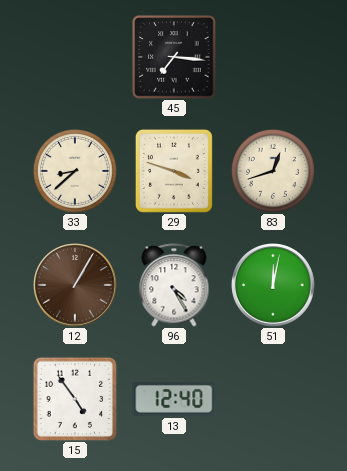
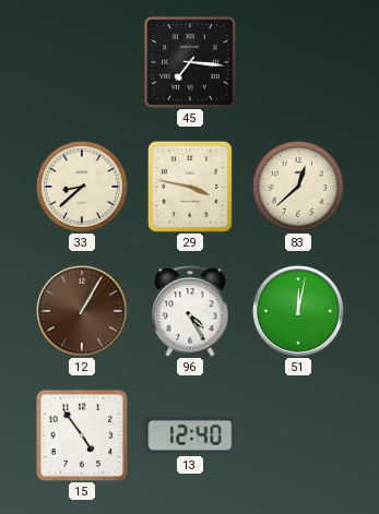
29: 3:48 -> 3:47
83: 12:42 -> 12:38
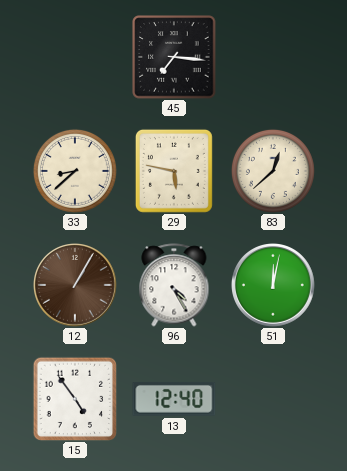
29: 3:47 -> 5:47
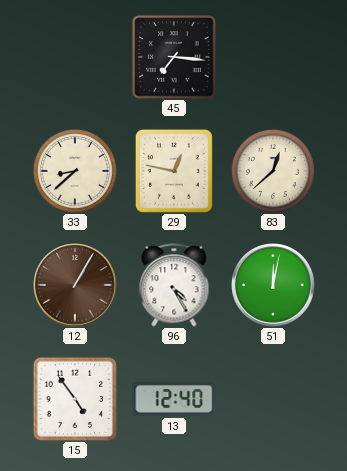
29: 5:47 -> 12:47
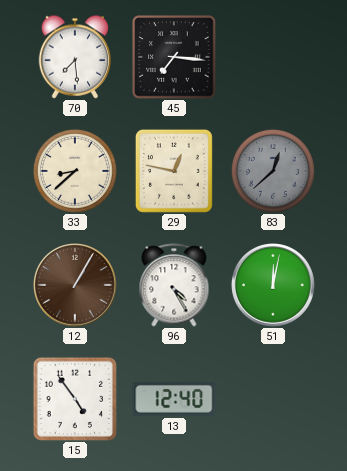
70: none -> 7:29
83 dial: cream -> grey
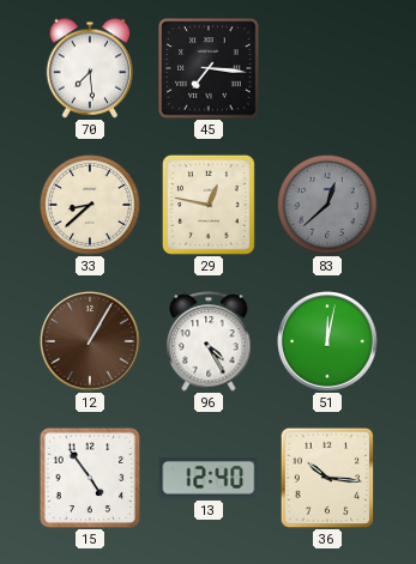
36: none -> 10:16
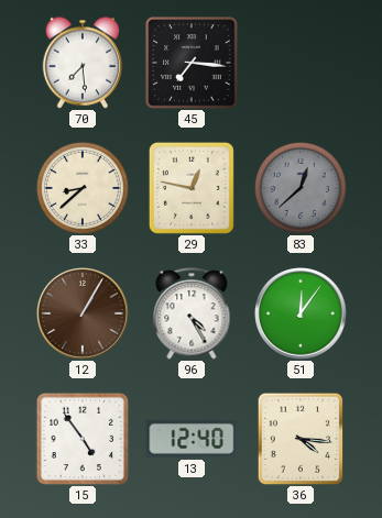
51: 12:02 -> 12:06
36: 10:16 -> 4:16
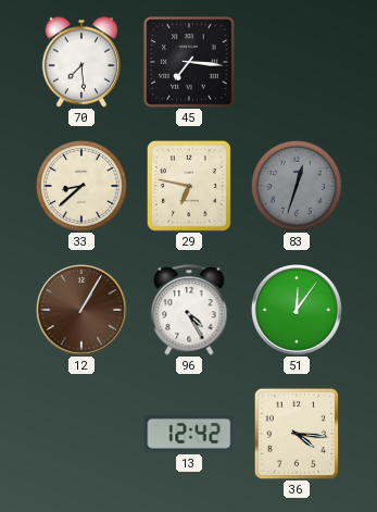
29: 12:47 -> 6:47
83: 12:38 -> 12:33
15: 4:54 -> none
13: 12:40 -> 12:42
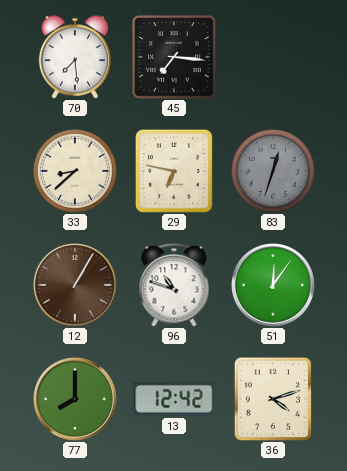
96: 4:25 -> 10:48
77: none -> 8:00
36: 4:16 -> 4:12
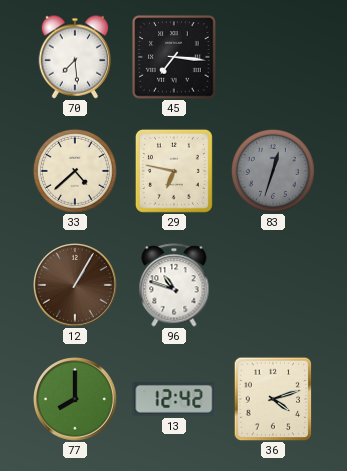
33: 8:38 -> 4:38
51: 12:06 -> none
